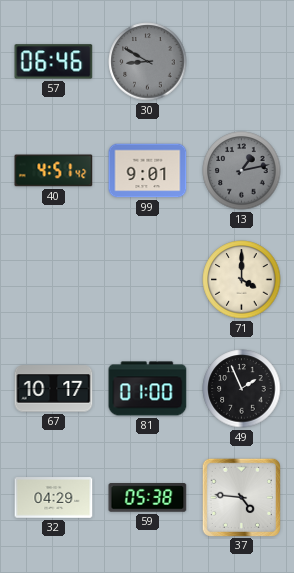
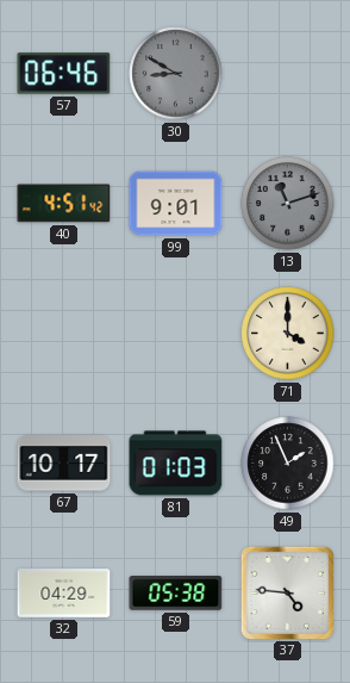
13: 1:13 -> 11:12
81: 01:00 -> 01:03
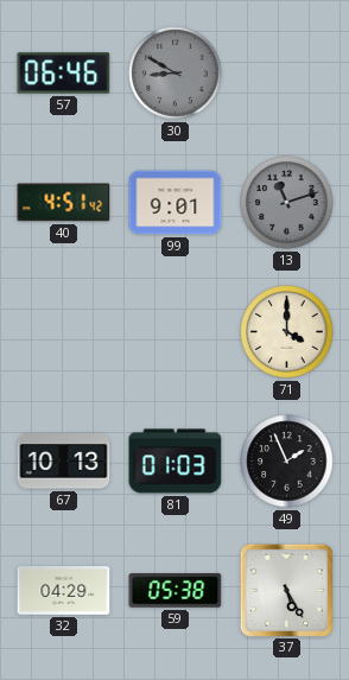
67: 10:17 -> 10:13
37: 4:46 -> 5:25
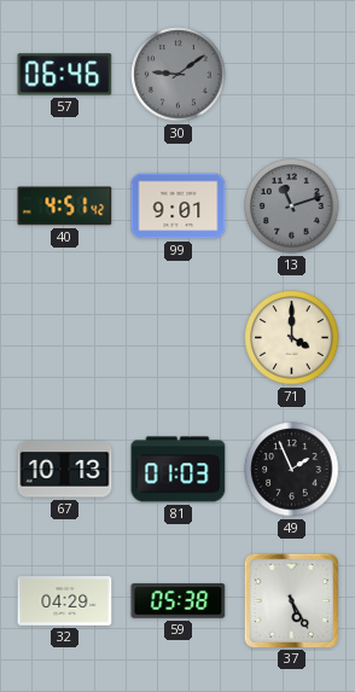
30: 8:50 -> 9:09
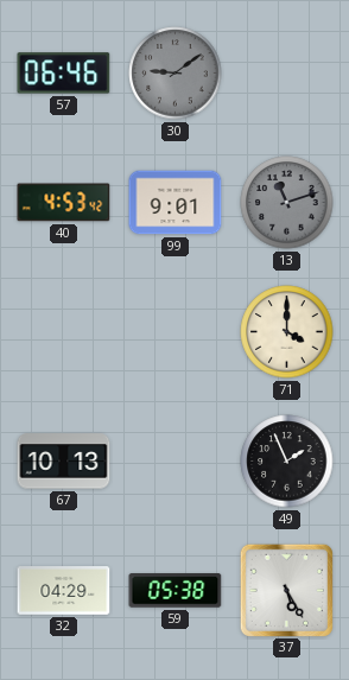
40: 4:51 -> 4:53
81: 01:03 -> none
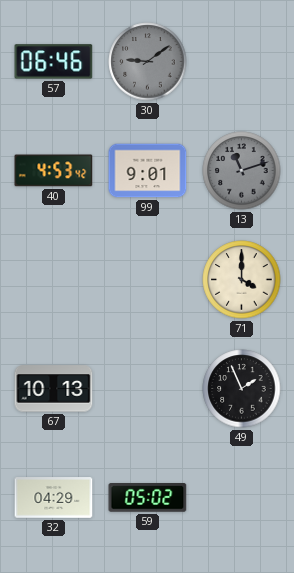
59: 05:38 -> 05:02
37: 5:25 -> none
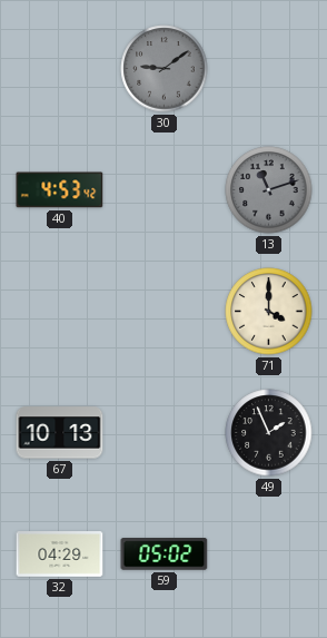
57: 06:46 -> none
99: 9:01 -> none
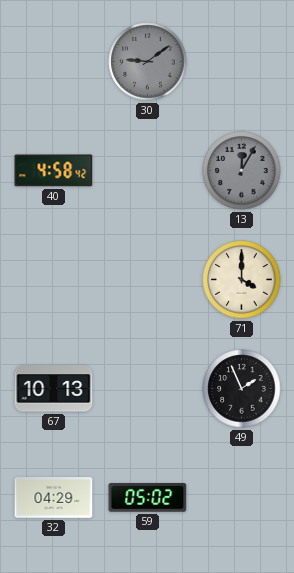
40: 4:53 -> 4:58
13: 11:12 -> 12:05
